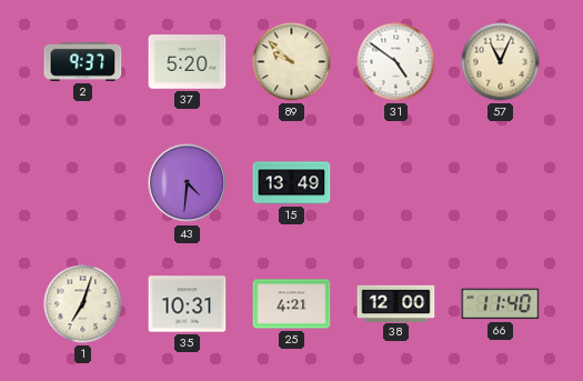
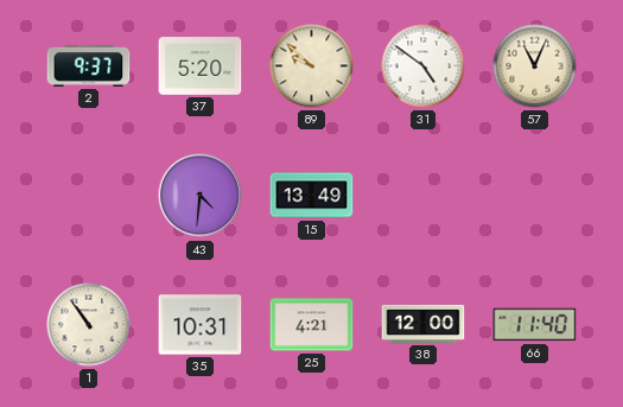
1: 7:03 -> 10:54
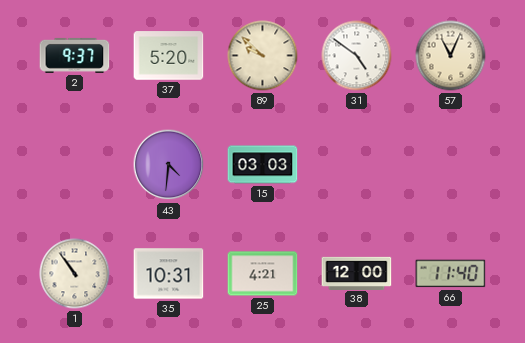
15: 13:49 -> 03:03
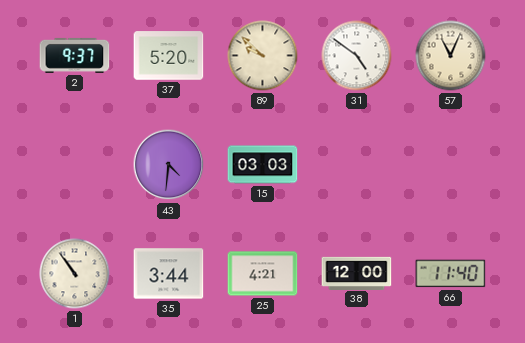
35: 10:31 -> 3:44
